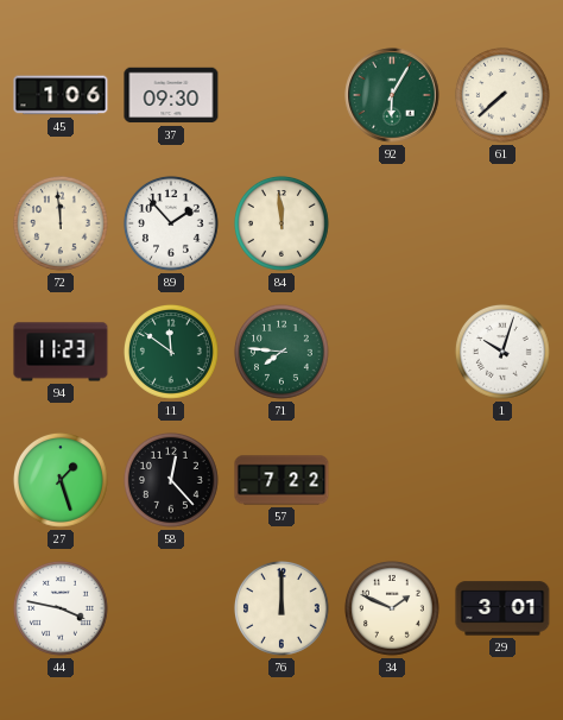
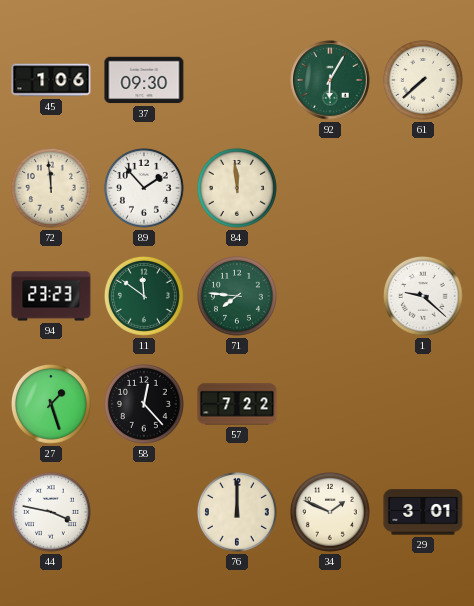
94: 11:23 -> 23:23
1: 10:03 -> 9:22
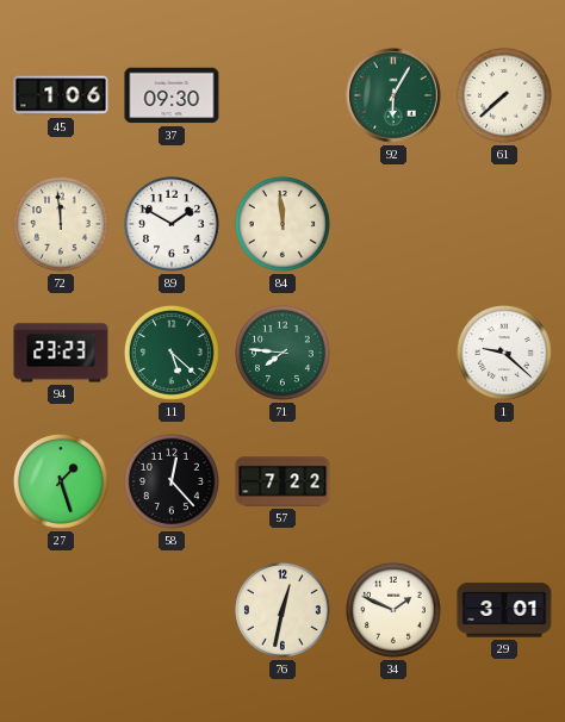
89: 1:53 -> 1:50
11: 11:51 -> 5:22
44: 3:47 -> none
76: 12:00 -> 12:32
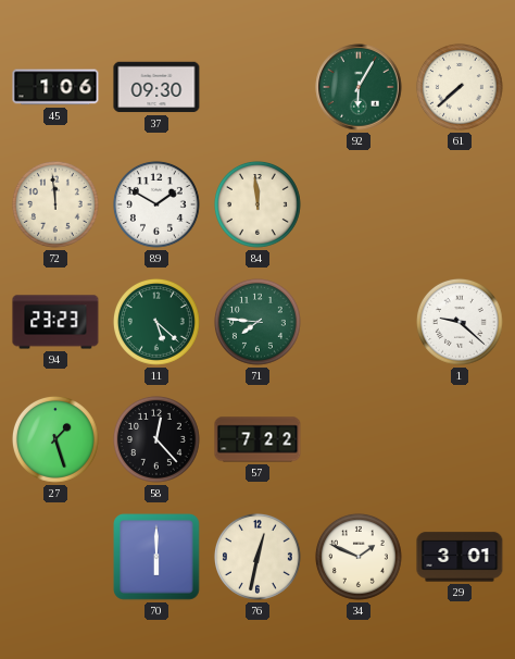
70: none -> 6:00
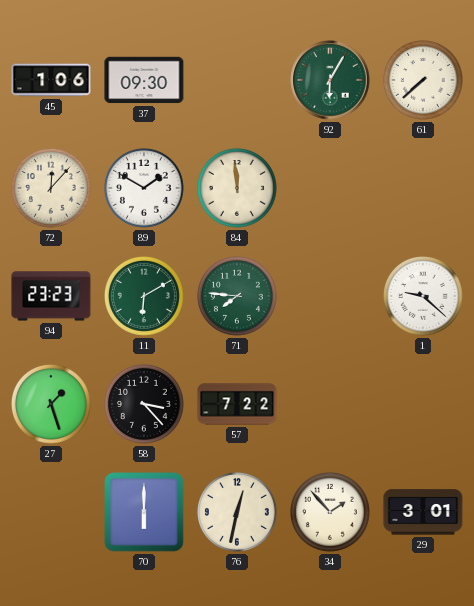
72: 11:59 -> 12:07
11: 5:22 -> 6:10
58: 12:23 -> 3:23
34: 1:49 -> 1:53
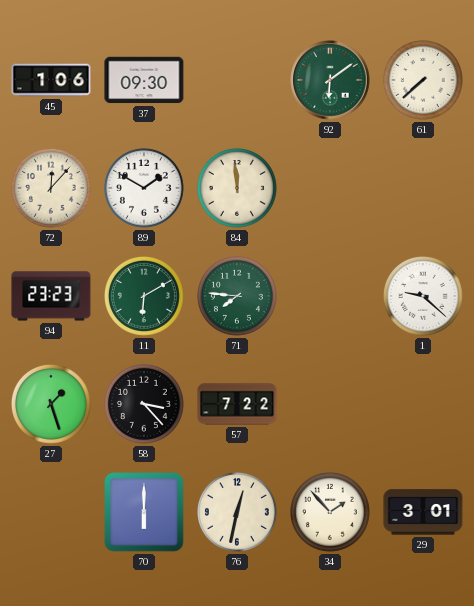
92: 6:05 -> 6:09
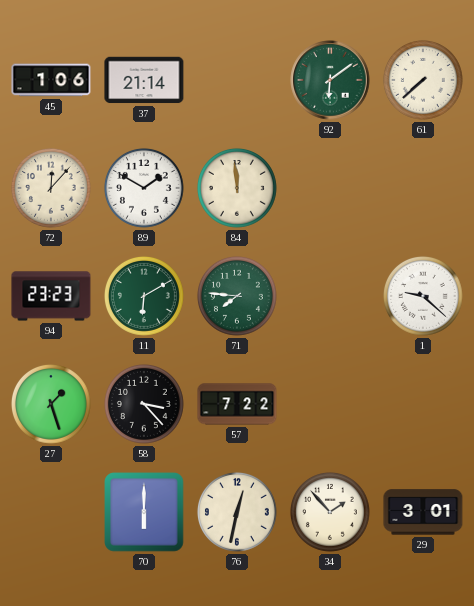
37: 09:30 -> 21:14
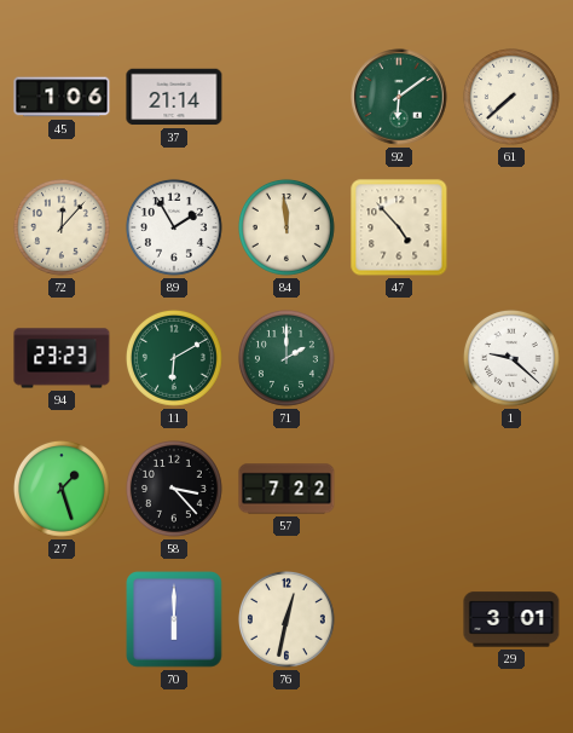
89: 1:50 -> 1:55
47: none -> 4:53
71: 7:46 -> 2:00
34: 1:53 -> none
